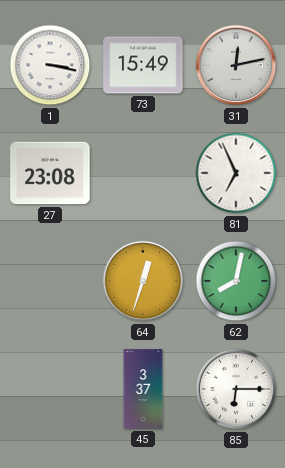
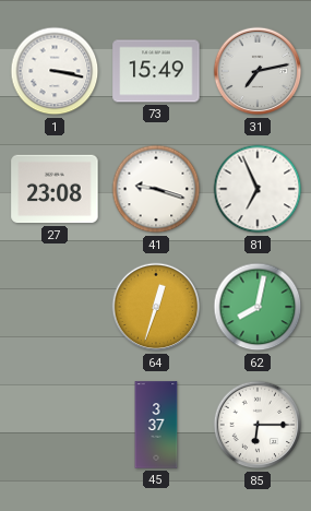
31: 12:13 -> 7:13
41: none -> 9:18
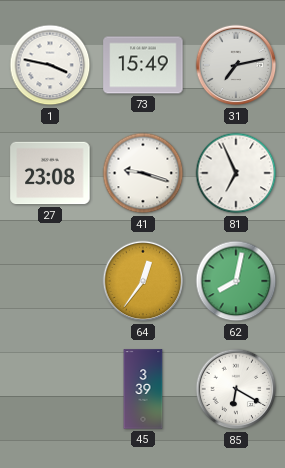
1: 3:17 -> 3:47
64: 12:33 -> 12:36
45: 3:37 -> 3:39
85: 6:15 -> 6:20
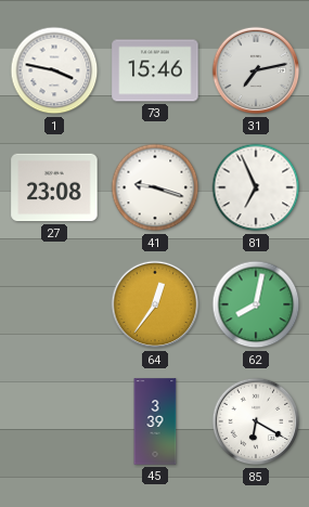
73: 15:49 -> 15:46
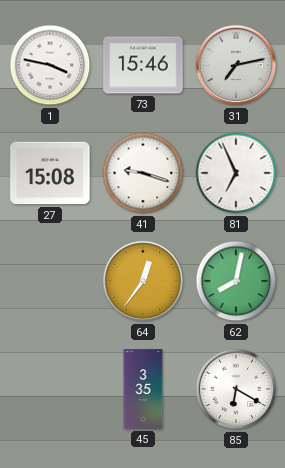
27: 23:08 -> 15:08
45: 3:39 -> 3:35
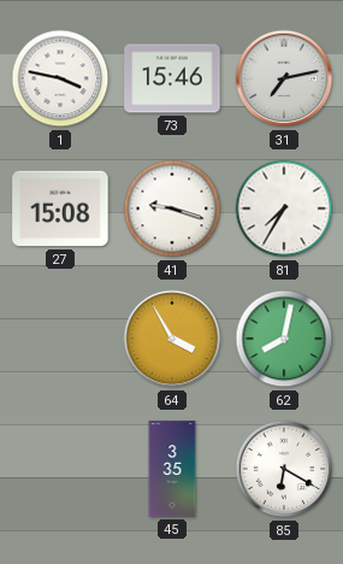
81: 6:56 -> 7:35
64: 12:36 -> 3:55
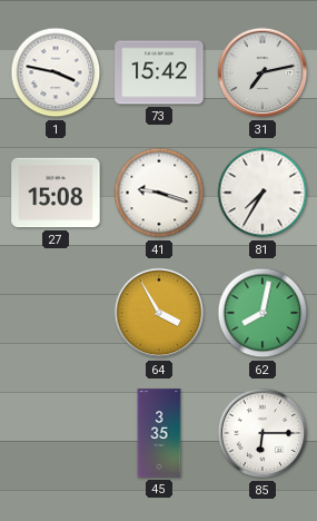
73: 15:46 -> 15:42
85: 6:20 -> 6:15
